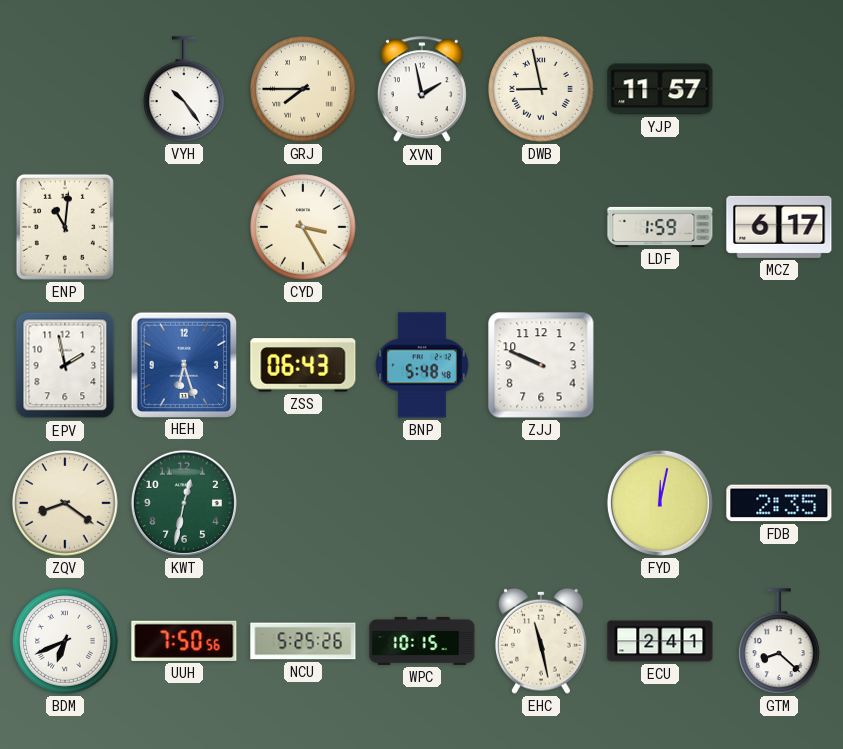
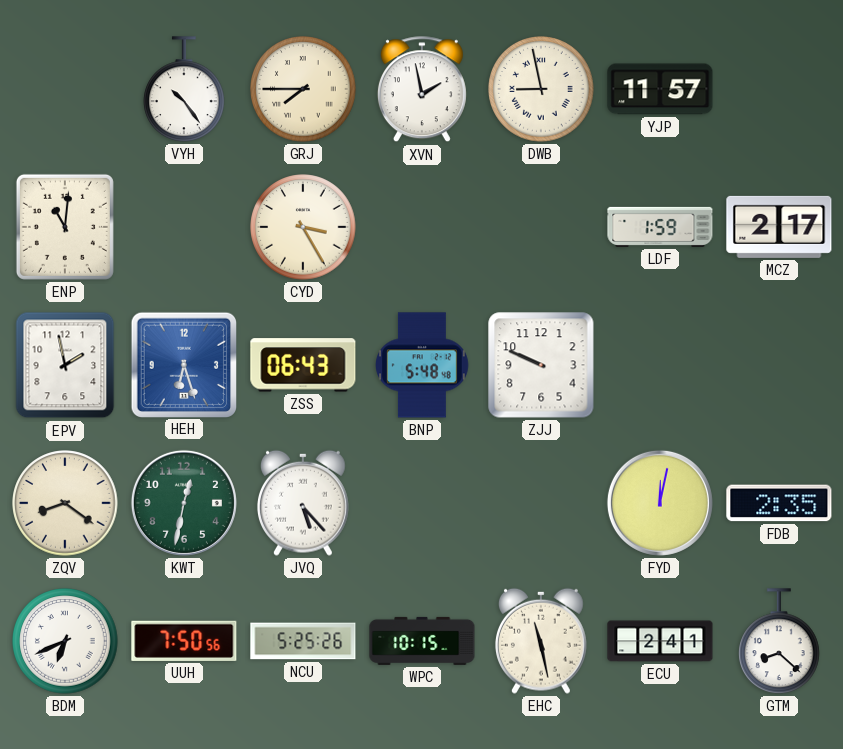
MCZ: 6:17 -> 2:17
JVQ: none -> 5:23
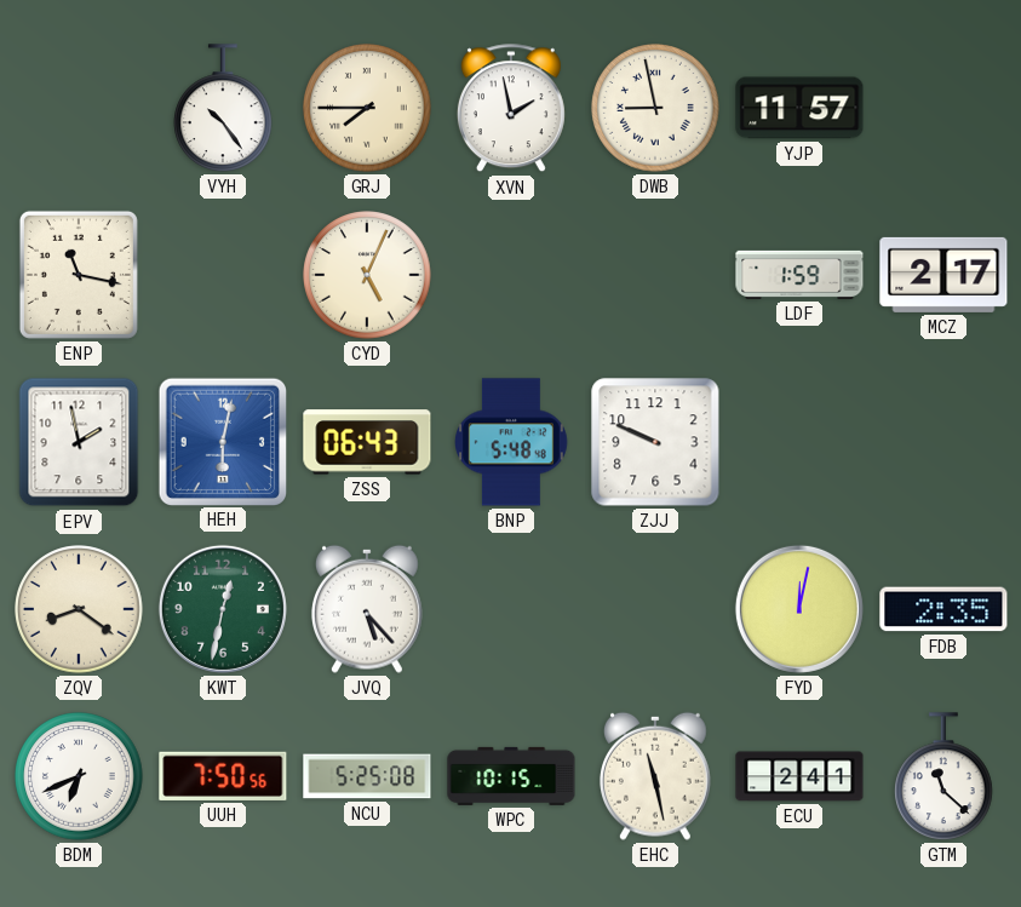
ENP: 11:01 -> 11:17
CYD: 3:25 -> 5:04
HEH: 6:27 -> 6:02
NCU: 5:25:26 -> 5:25:08
GTM: 8:22 -> 11:22
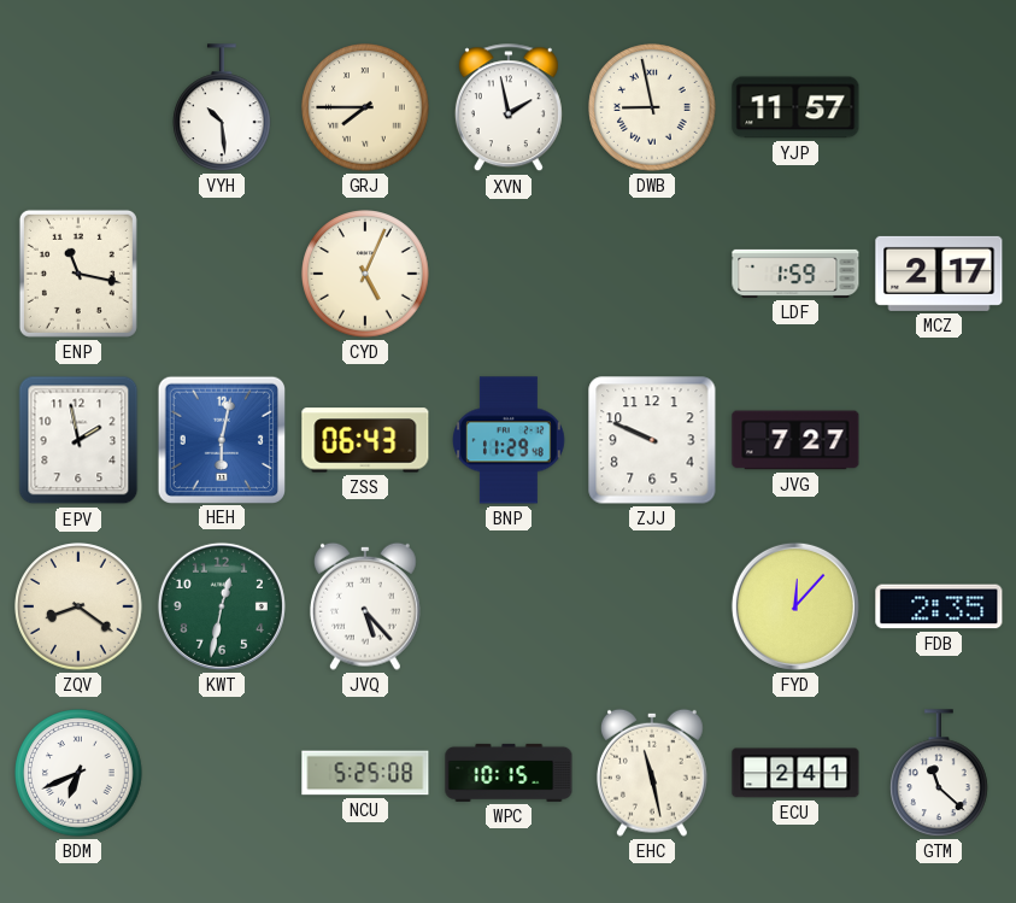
VYH: 10:24 -> 10:29
BNP: 5:48 -> 11:29
JVG: none -> 7:27
FYD: 12:02 -> 12:07
UUH: 7:50 -> none
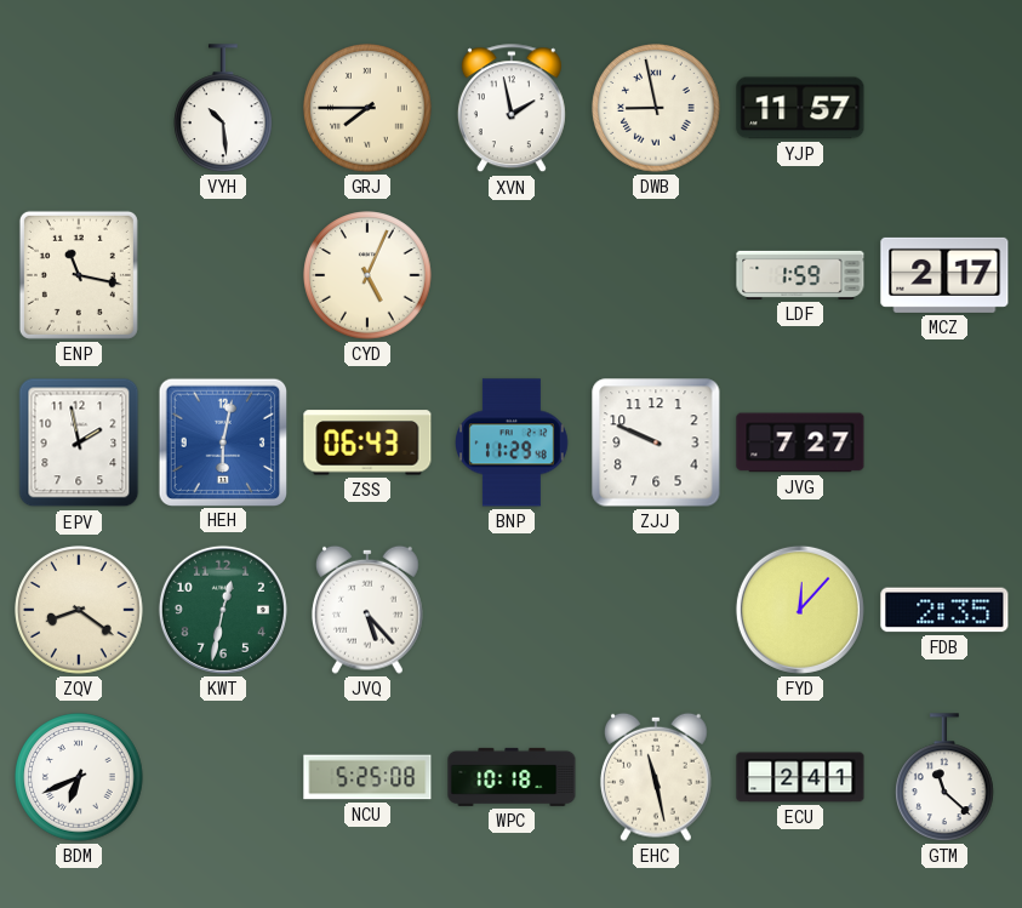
WPC: 10:15 -> 10:18
